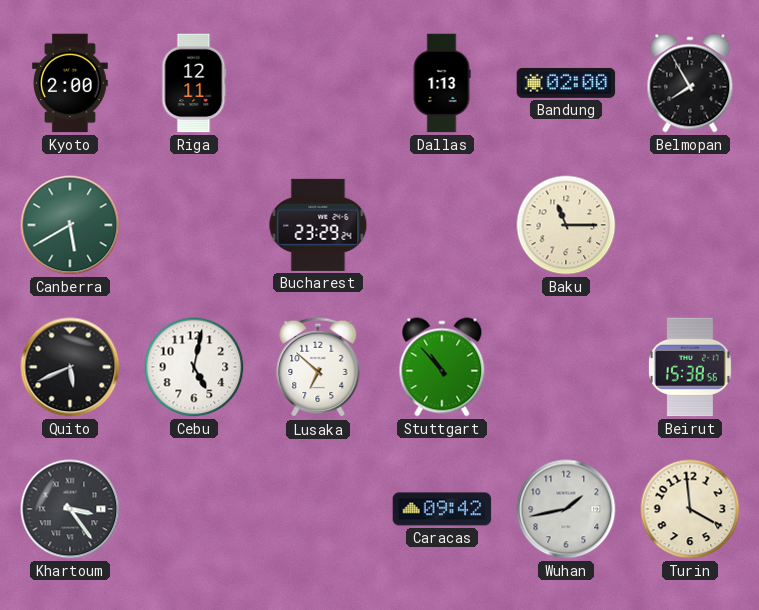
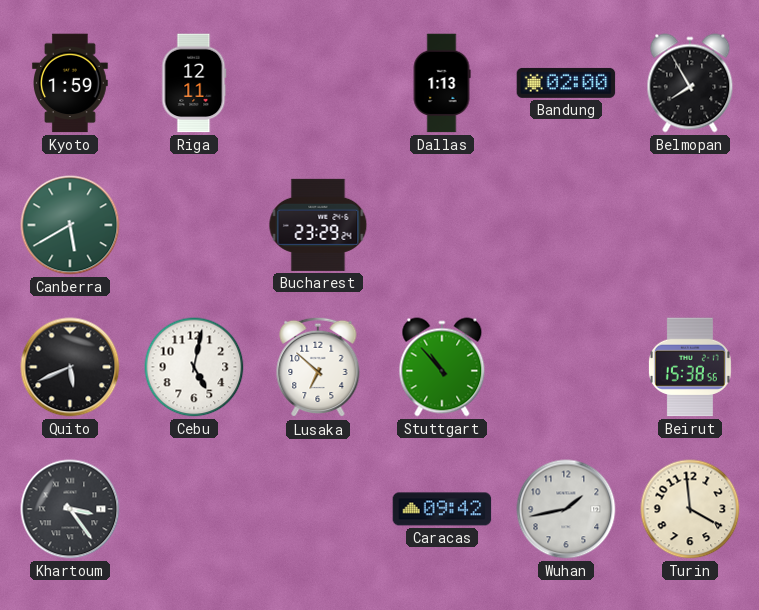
Kyoto: 2:00 -> 1:59
Baku: 11:15 -> none
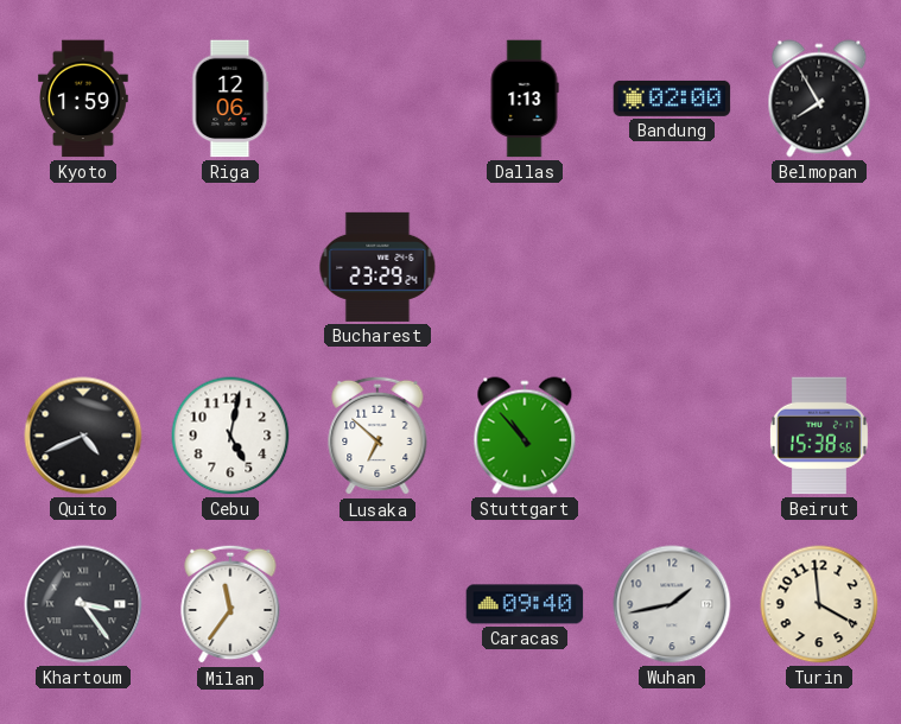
Riga: 12:11 -> 12:06
Canberra: 5:40 -> none
Quito: 5:41 -> 4:41
Milan: none -> 11:36
Caracas: 09:42 -> 09:40
